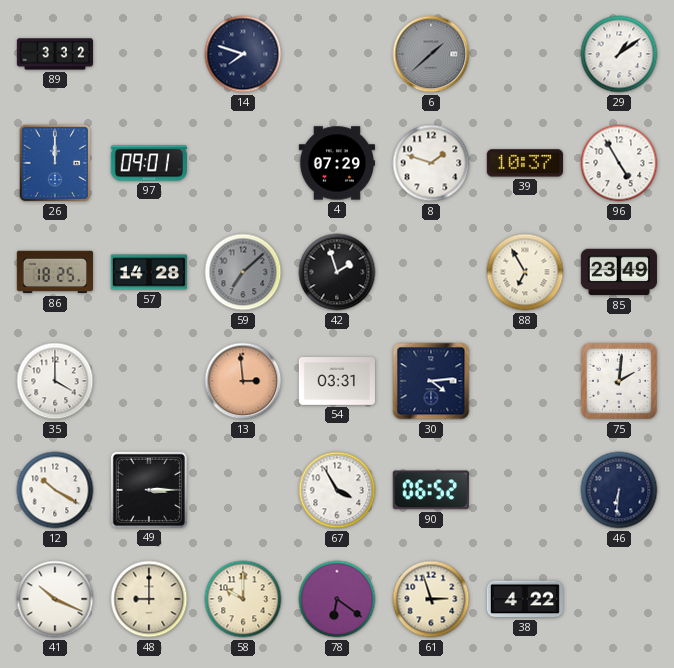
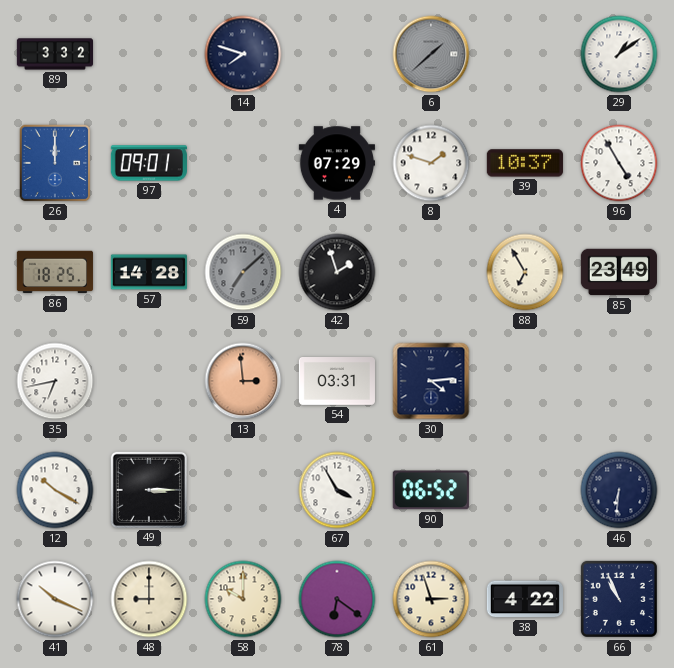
35: 4:00 -> 6:43
75: 2:01 -> none
66: none -> 10:56
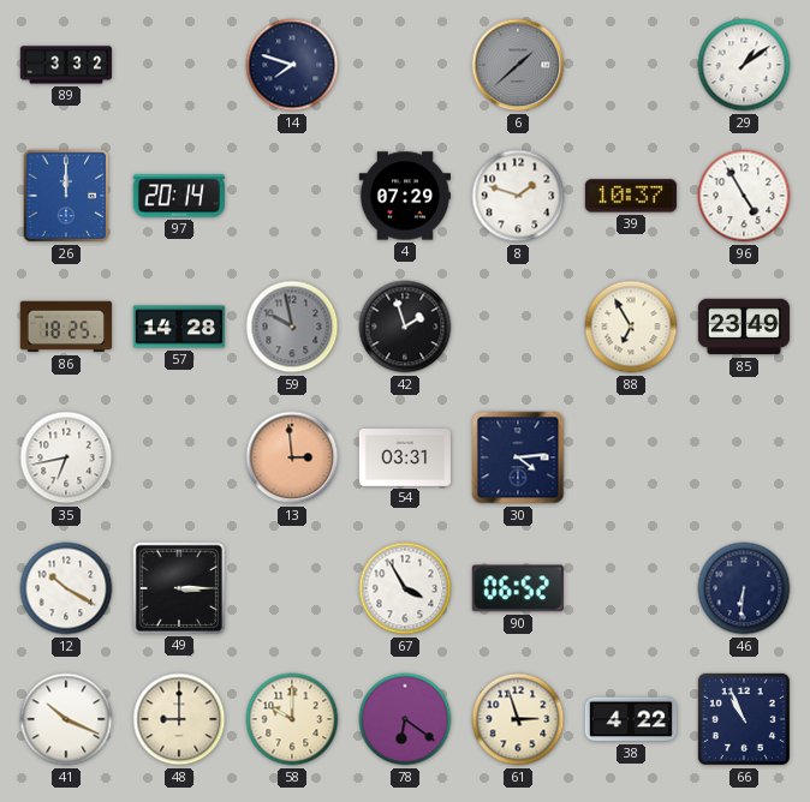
97: 09:01 -> 20:14
59: 7:08 -> 9:58
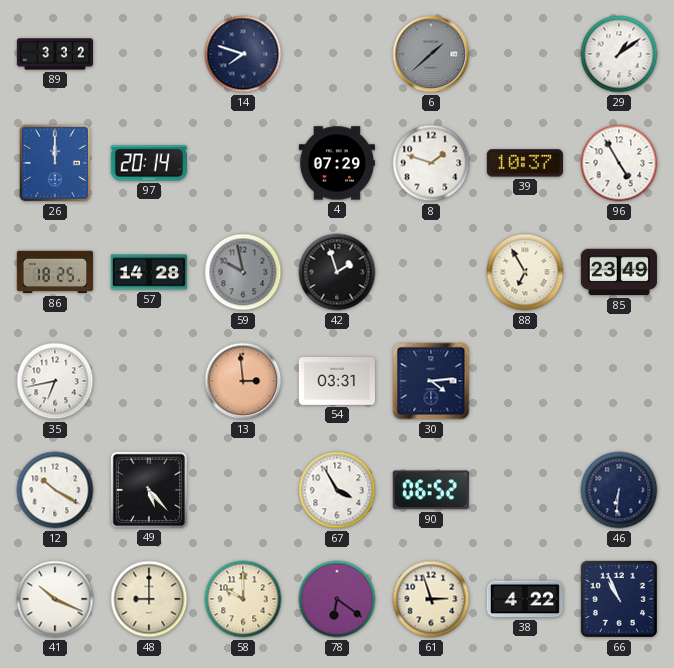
49: 3:15 -> 5:23
